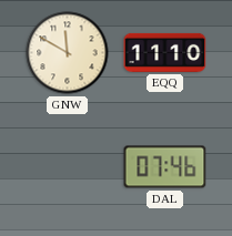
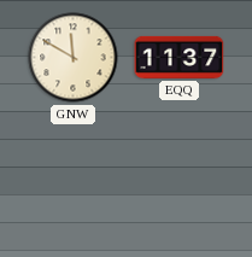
EQQ: 11:10 -> 11:37
DAL: 07:46 -> none
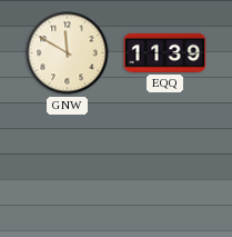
EQQ: 11:37 -> 11:39
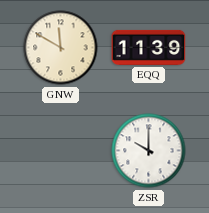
ZSR: none -> 10:00
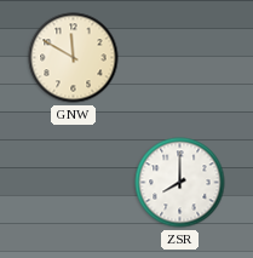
EQQ: 11:39 -> none
ZSR: 10:00 -> 8:00
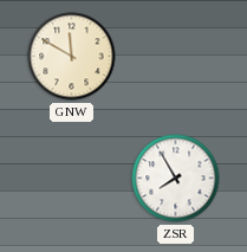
ZSR: 8:00 -> 7:55
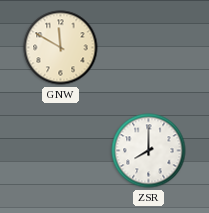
ZSR: 7:55 -> 8:00
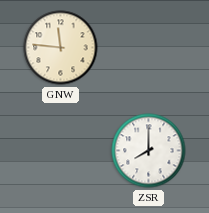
GNW: 11:50 -> 11:46
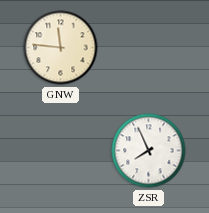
ZSR: 8:00 -> 7:56
